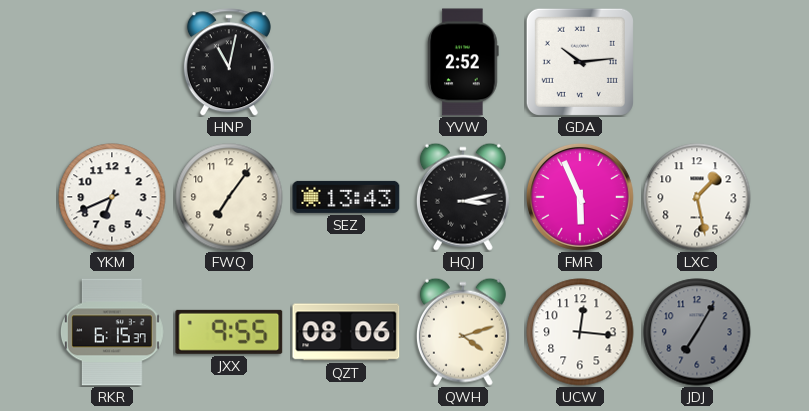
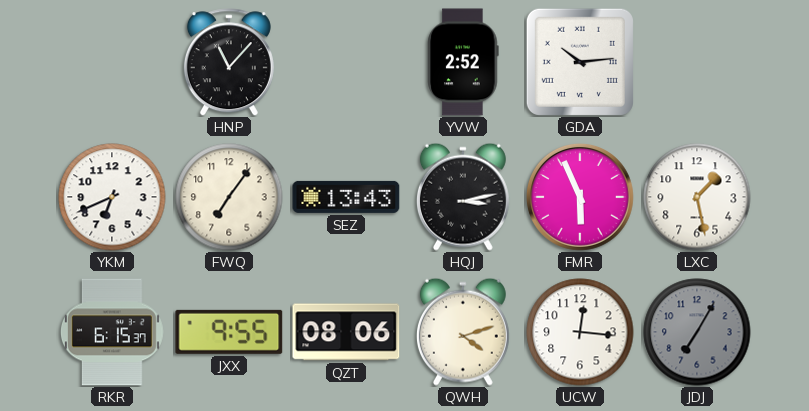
HNP: 11:02 -> 11:07
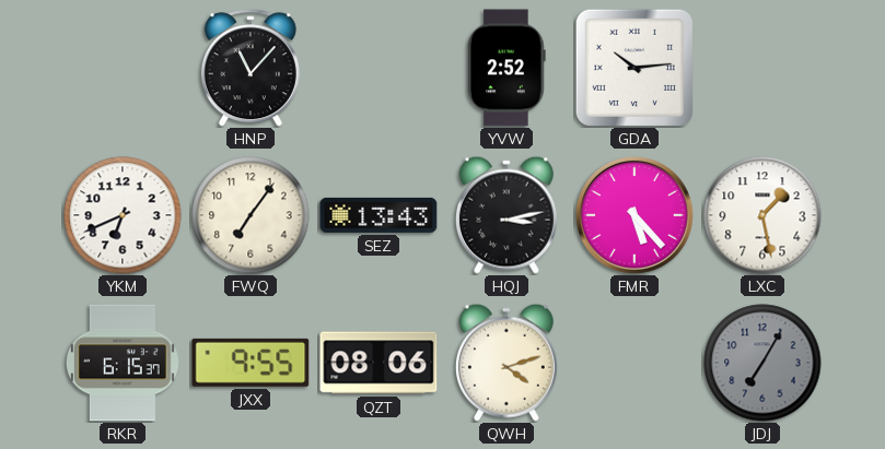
FMR: 5:56 -> 5:23
UCW: 12:16 -> none
